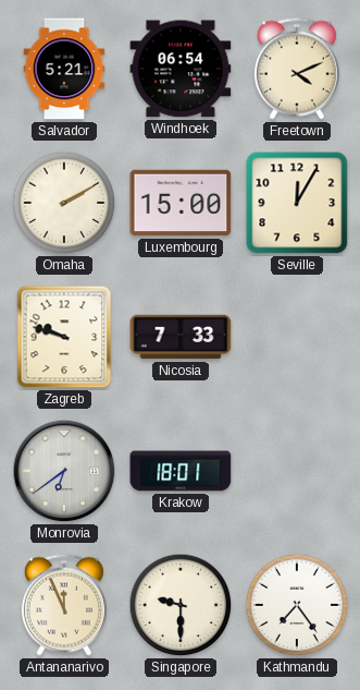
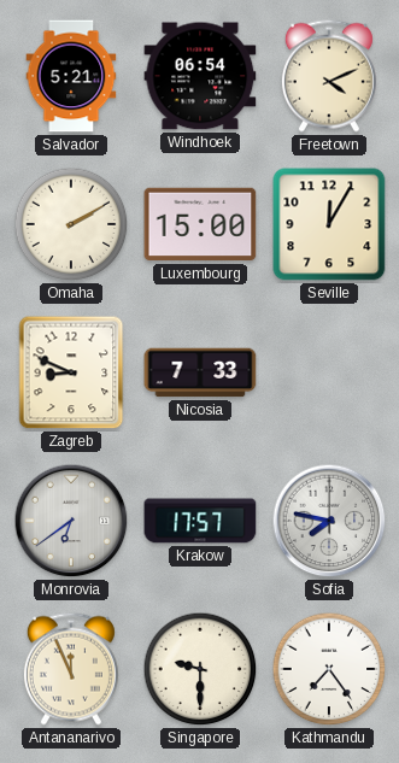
Zagreb: 9:48 -> 8:49
Krakow: 18:01 -> 17:57
Sofia: none -> 7:47
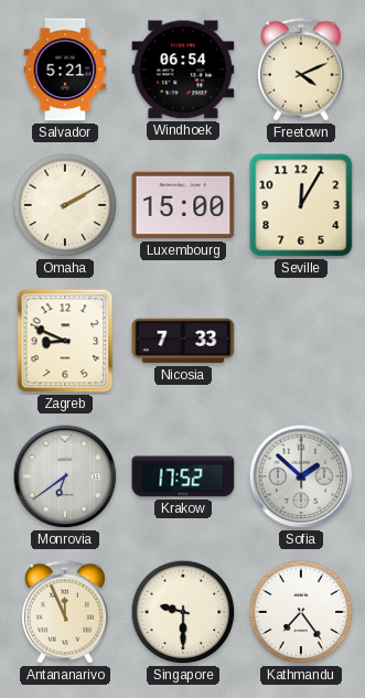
Krakow: 17:57 -> 17:52
Sofia: 7:47 -> 1:52
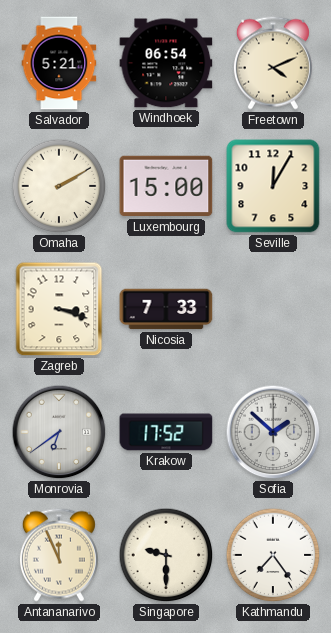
Zagreb: 8:49 -> 3:18
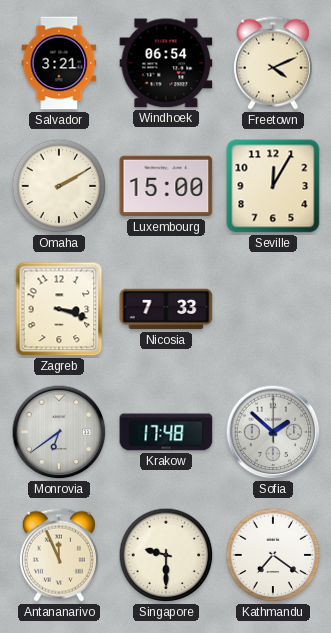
Salvador: 5:21 -> 3:21
Krakow: 17:52 -> 17:48
Kathmandu: 7:24 -> 7:21
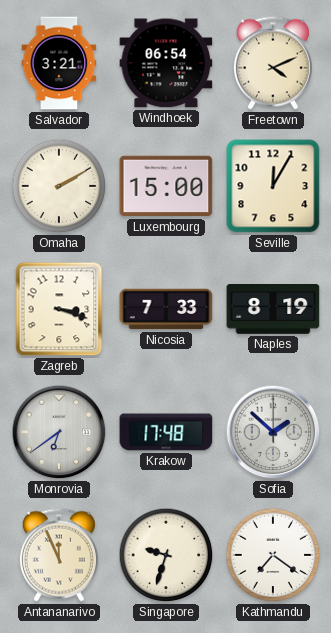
Naples: none -> 8:19
Singapore: 9:30 -> 9:33
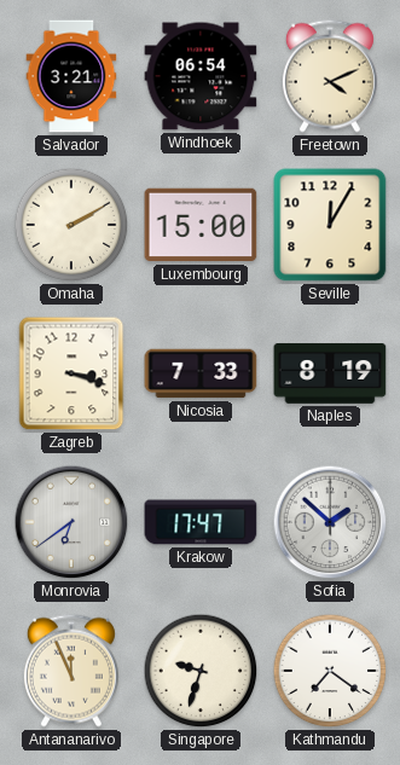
Krakow: 17:48 -> 17:47
